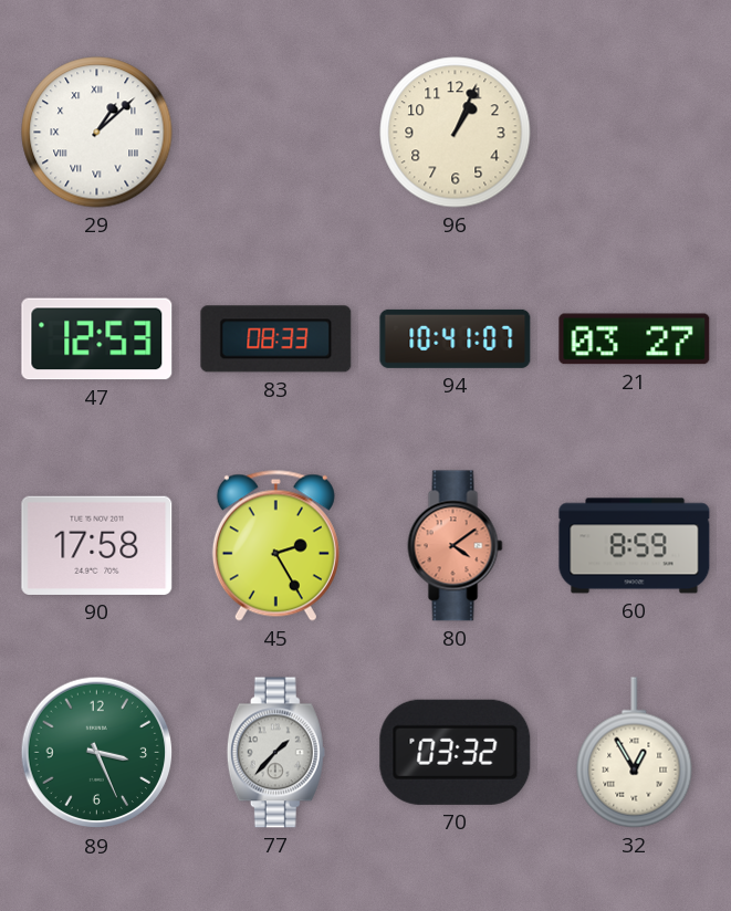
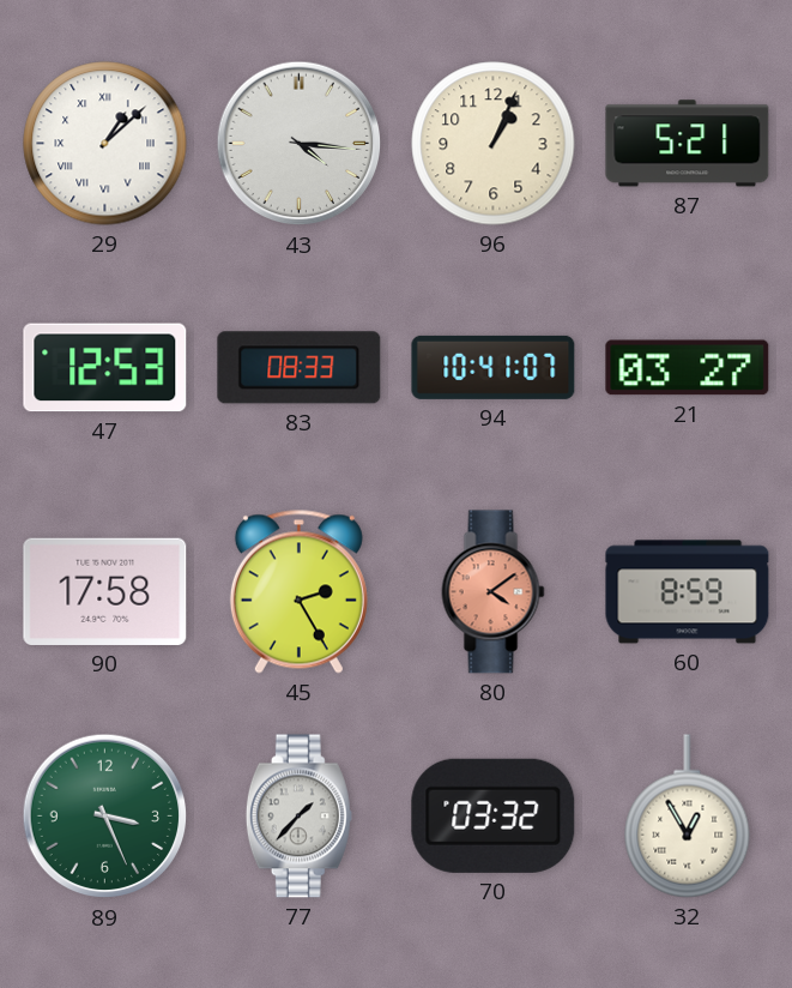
43: none -> 4:16
87: none -> 5:21
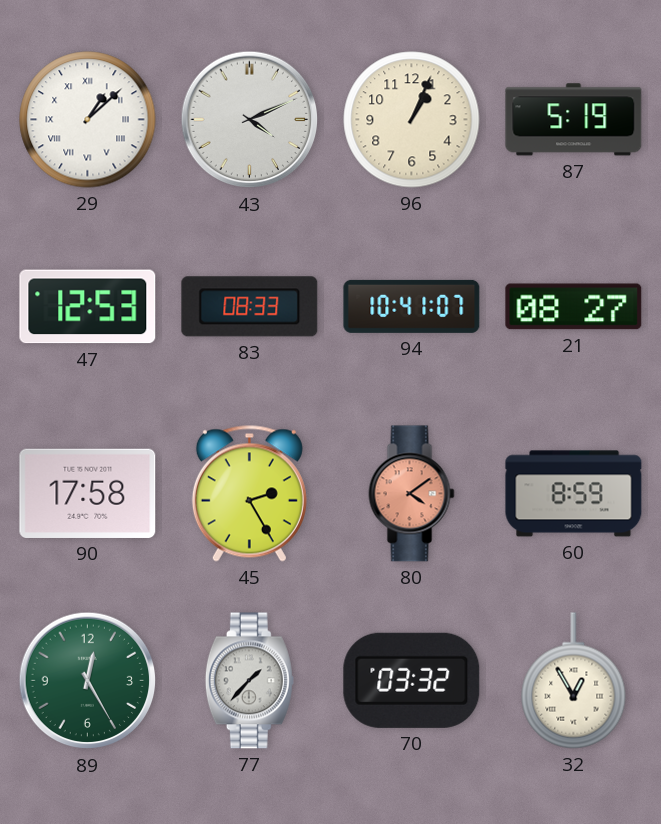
43: 4:16 -> 4:11
87: 5:21 -> 5:19
21: 03:27 -> 08:27
89: 3:26 -> 12:25
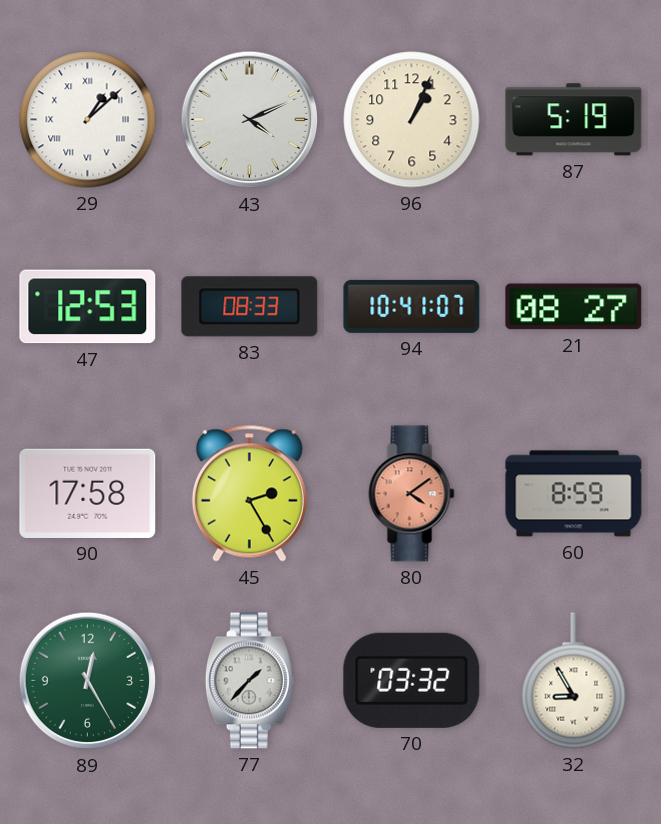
32: 12:55 -> 8:55
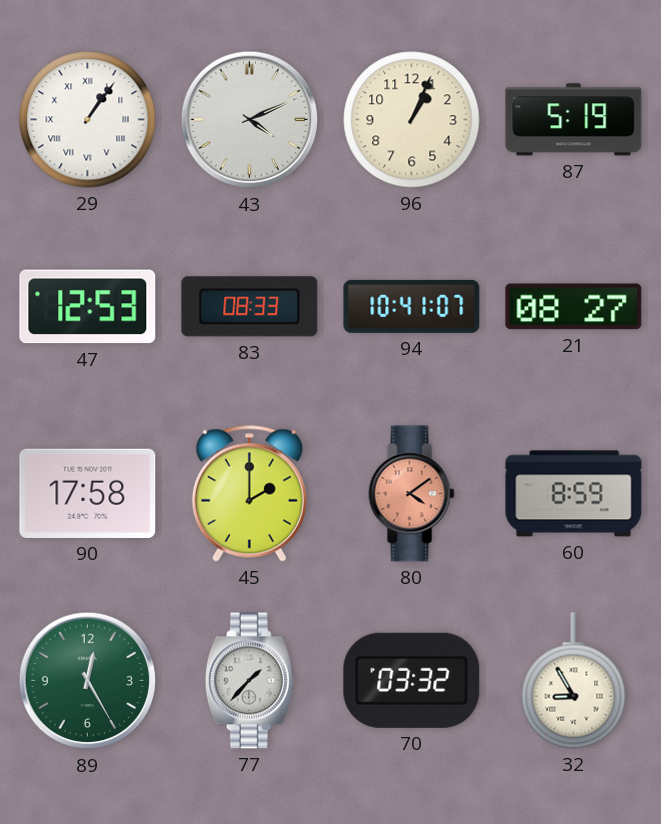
29: 1:08 -> 1:06
45: 2:25 -> 2:00
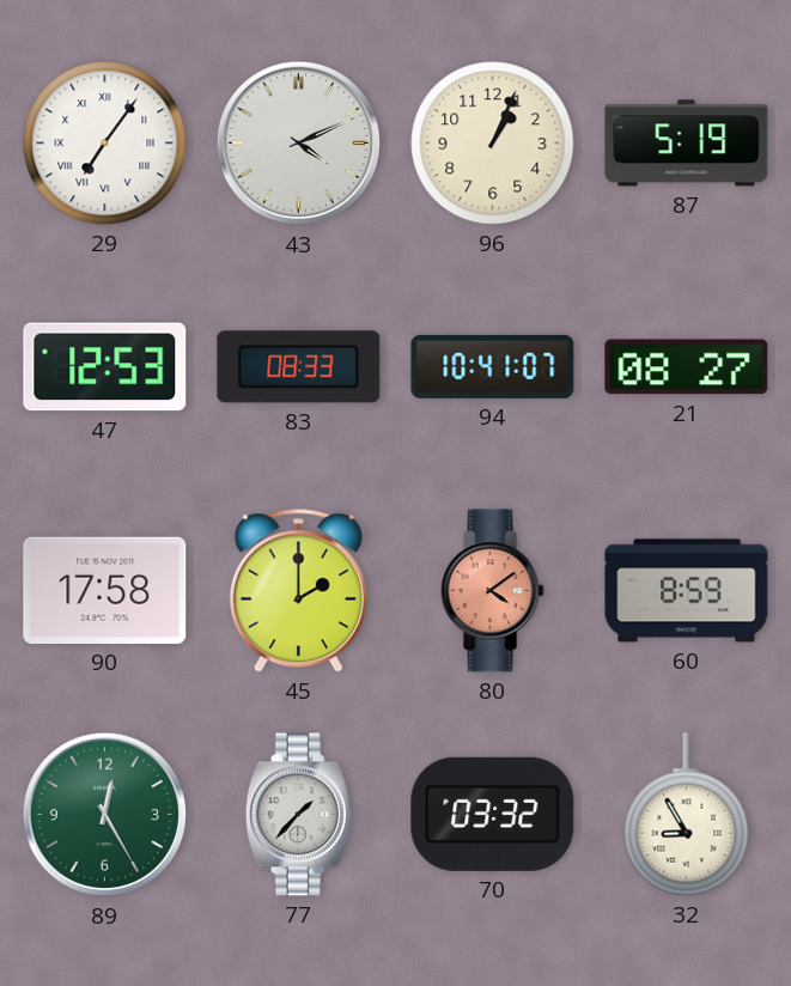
29: 1:06 -> 7:06
